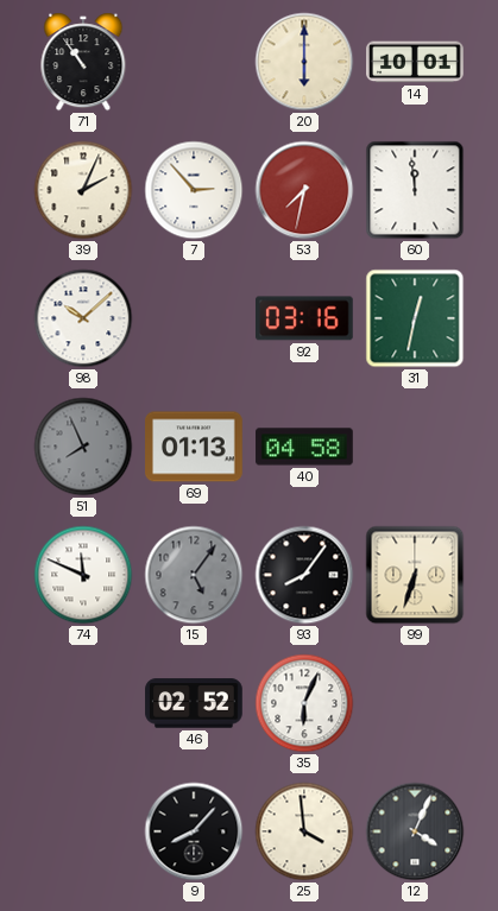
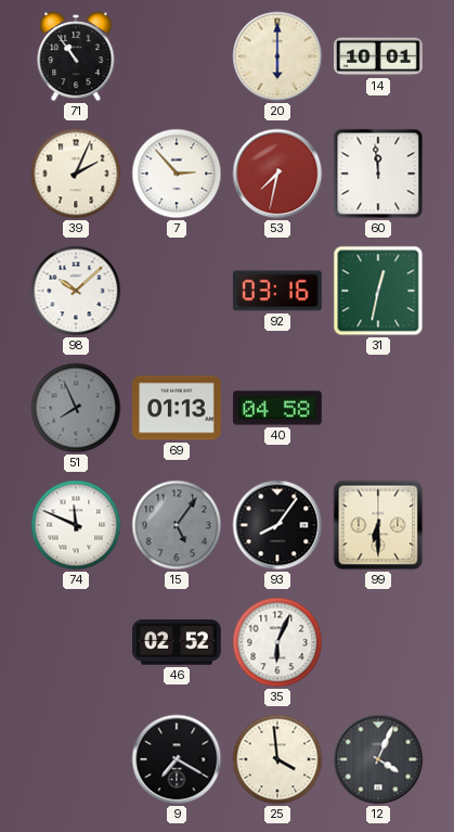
99: 6:33 -> 6:30
9: 8:07 -> 7:20
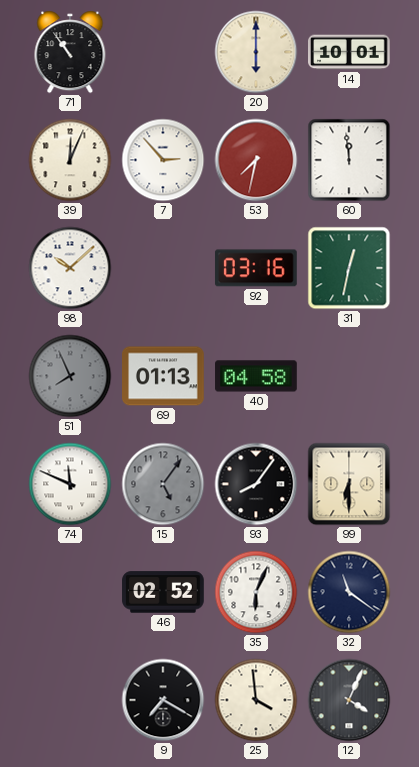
39: 2:04 -> 12:04
32: none -> 11:21
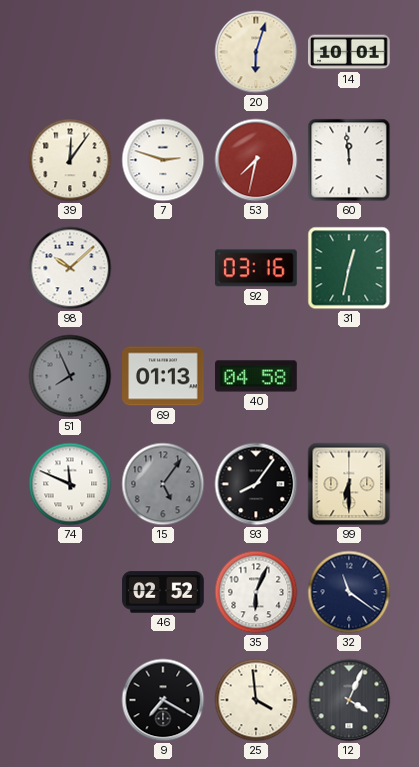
71: 10:54 -> none
20: 6:00 -> 6:03
39: 12:04 -> 12:06
7: 2:53 -> 2:48
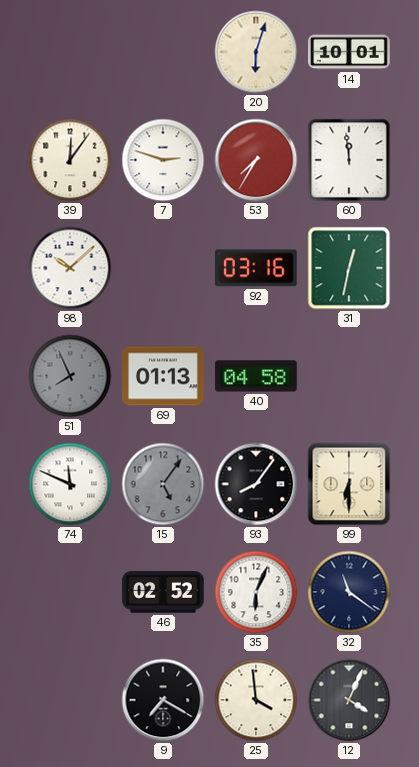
53: 7:32 -> 7:35
